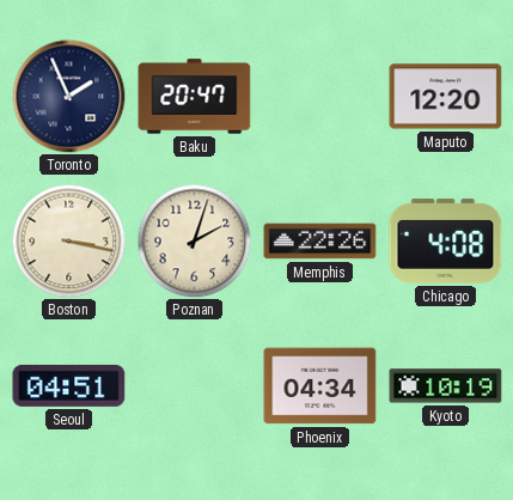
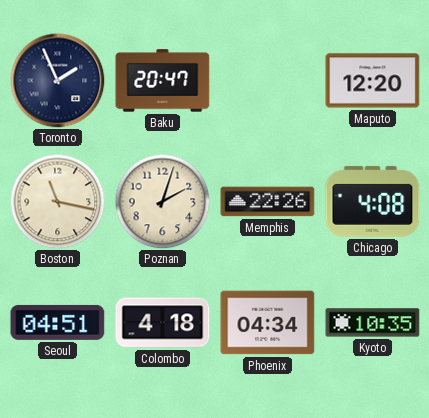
Boston: 3:17 -> 11:17
Colombo: none -> 4:18
Kyoto: 10:19 -> 10:35
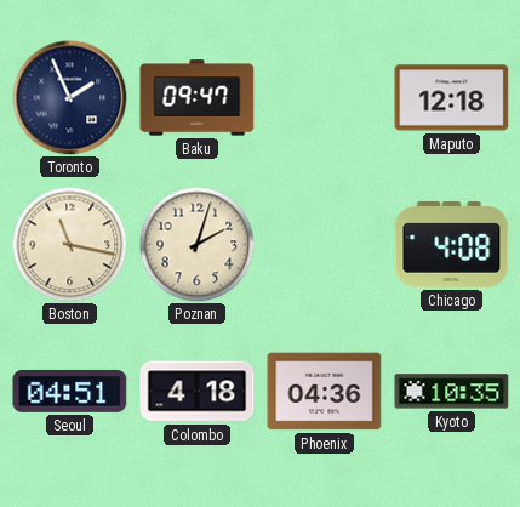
Baku: 20:47 -> 09:47
Maputo: 12:20 -> 12:18
Memphis: 22:26 -> none
Phoenix: 04:34 -> 04:36
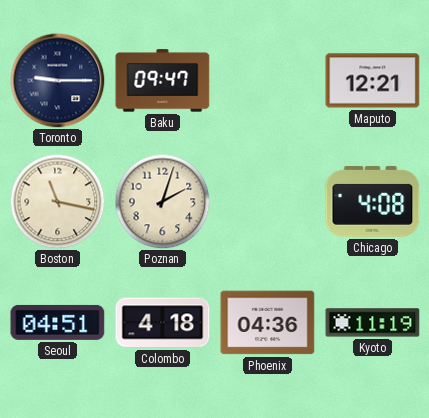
Toronto: 1:56 -> 9:15
Maputo: 12:18 -> 12:21
Kyoto: 10:35 -> 11:19
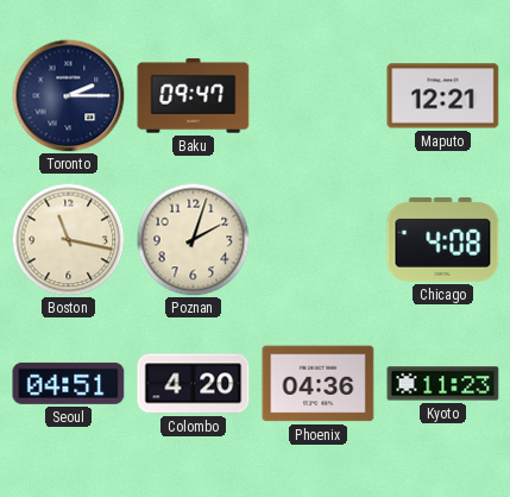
Toronto: 9:15 -> 2:15
Colombo: 4:18 -> 4:20
Kyoto: 11:19 -> 11:23
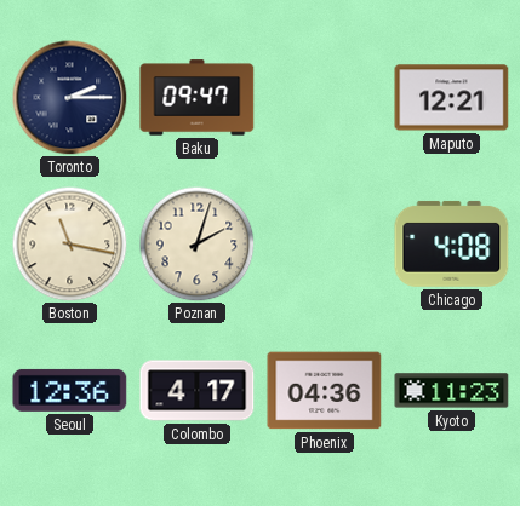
Seoul: 04:51 -> 12:36
Colombo: 4:20 -> 4:17
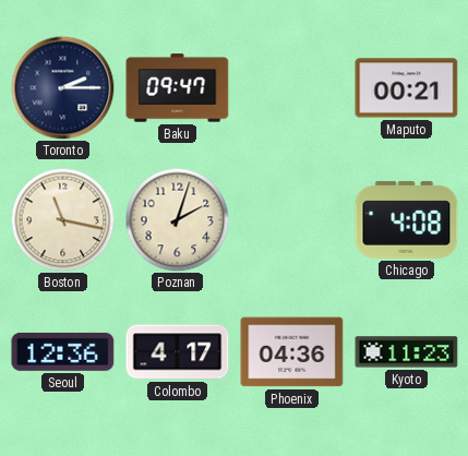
Maputo: 12:21 -> 00:21
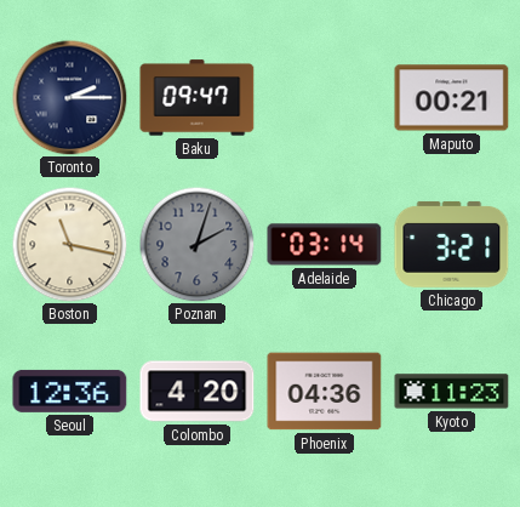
Poznan dial: cream -> grey
Adelaide: none -> 03:14
Chicago: 4:08 -> 3:21
Colombo: 4:17 -> 4:20
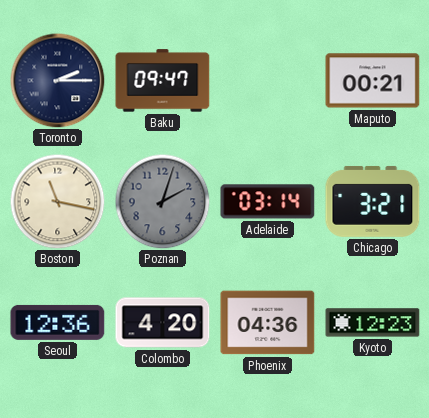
Kyoto: 11:23 -> 12:23
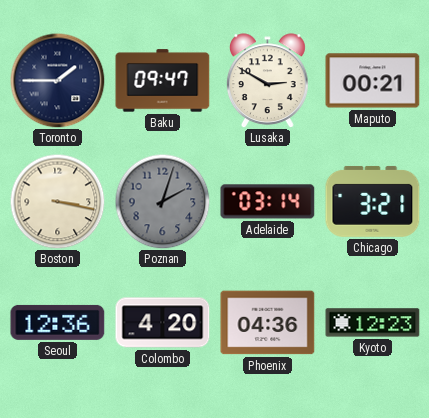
Toronto: 2:15 -> 1:45
Lusaka: none -> 2:50
Boston: 11:17 -> 3:17
